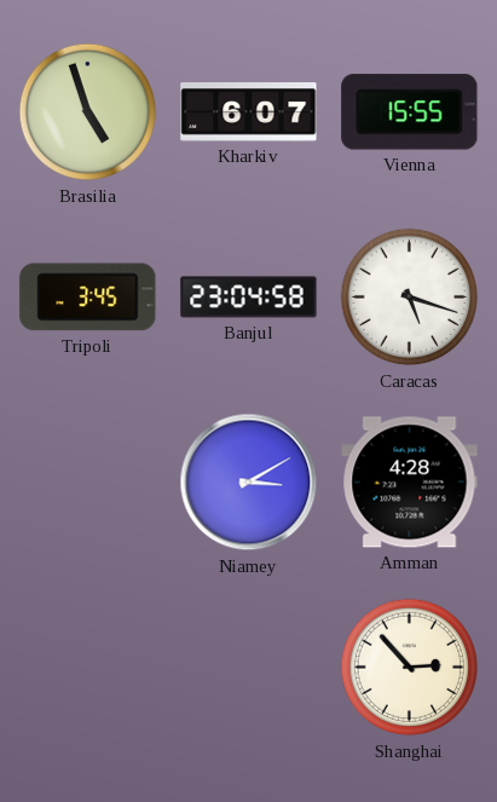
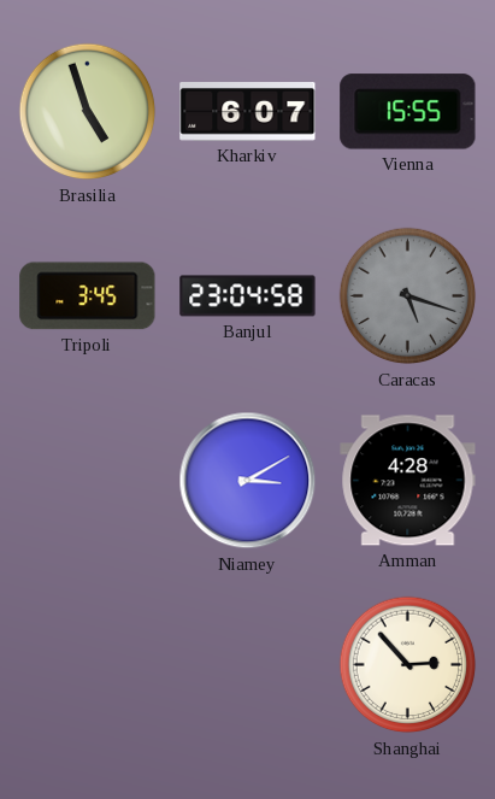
Caracas dial: white -> grey
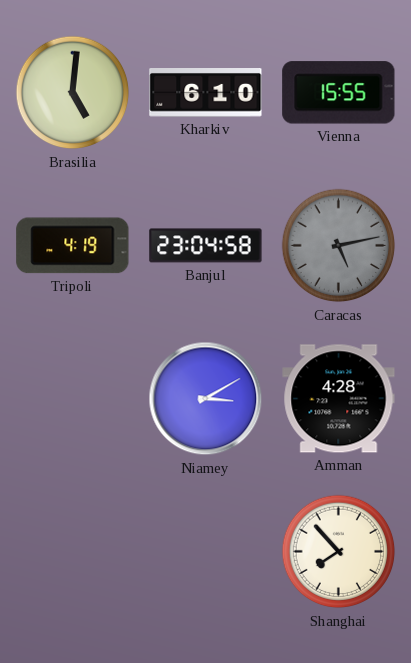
Brasilia: 4:57 -> 5:01
Kharkiv: 6:07 -> 6:10
Tripoli: 3:45 -> 4:19
Caracas: 5:18 -> 5:13
Shanghai: 2:53 -> 7:53
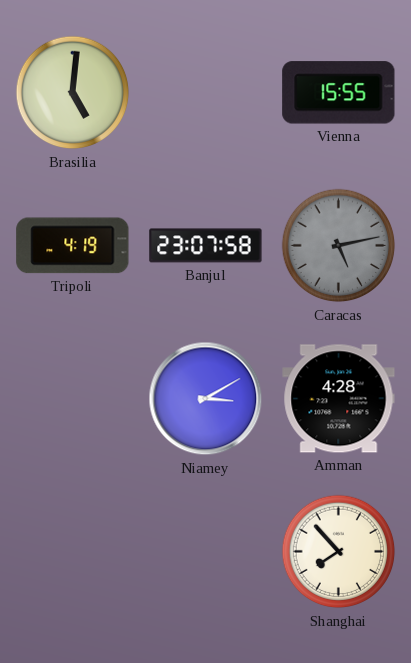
Kharkiv: 6:10 -> none
Banjul: 23:04 -> 23:07
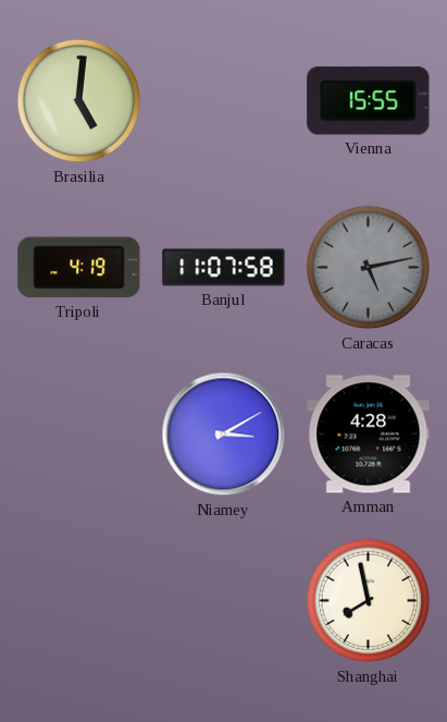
Banjul: 23:07 -> 11:07
Shanghai: 7:53 -> 7:58
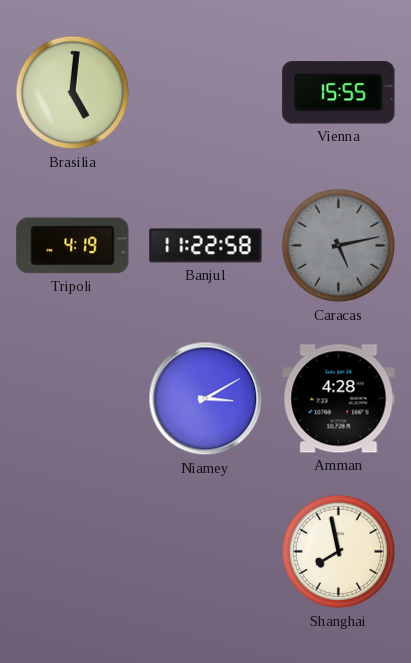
Banjul: 11:07 -> 11:22
